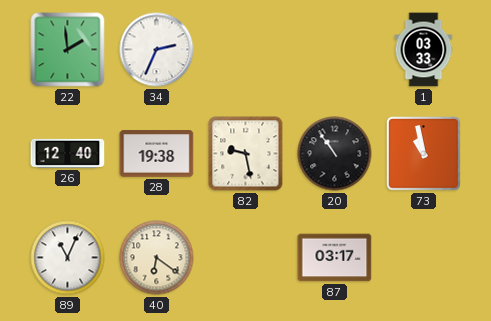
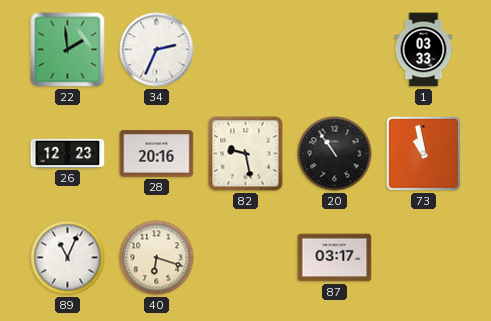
26: 12:40 -> 12:23
28: 19:38 -> 20:16
40: 6:21 -> 6:18
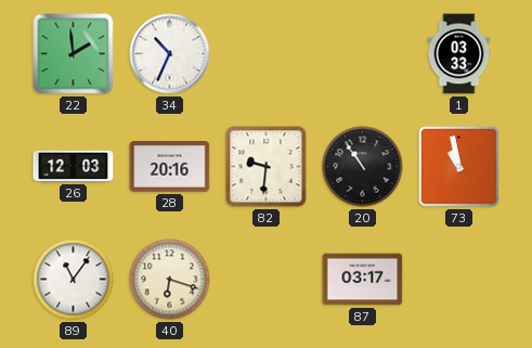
34: 2:34 -> 10:34
26: 12:23 -> 12:03
82: 9:28 -> 9:31
89: 11:04 -> 11:06
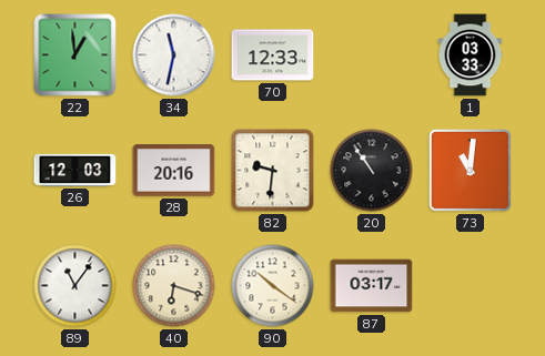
22: 1:59 -> 12:59
34: 10:34 -> 11:32
70: none -> 12:33
73: 10:58 -> 11:01
90: none -> 10:21
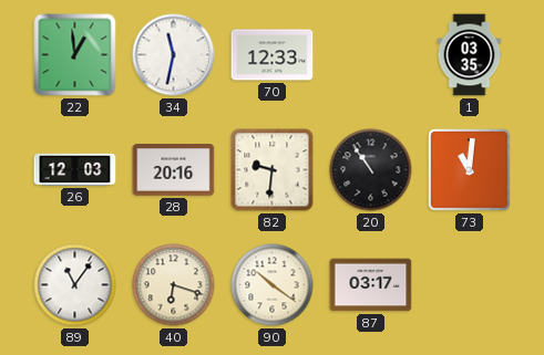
1: 03:33 -> 03:35
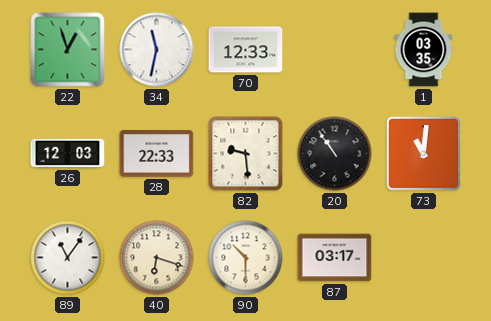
22: 12:59 -> 12:57
28: 20:16 -> 22:33
82: 9:31 -> 9:29
90: 10:21 -> 10:30
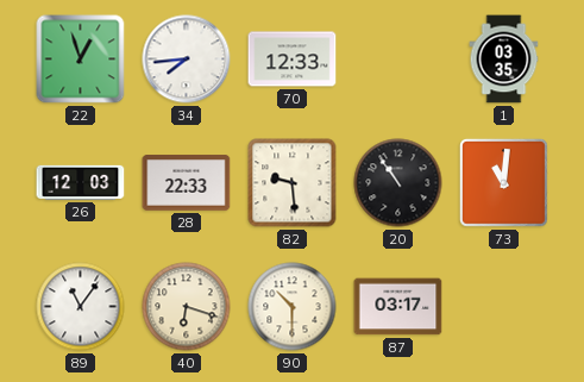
34: 11:32 -> 7:44
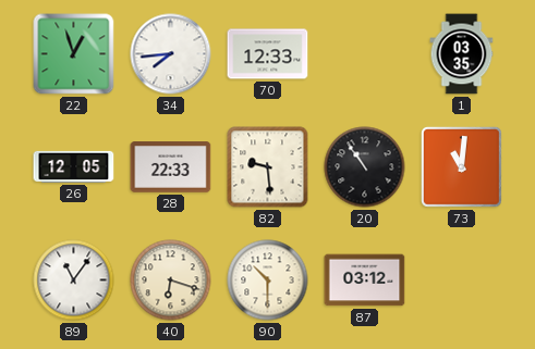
26: 12:03 -> 12:05
87: 03:17 -> 03:12
